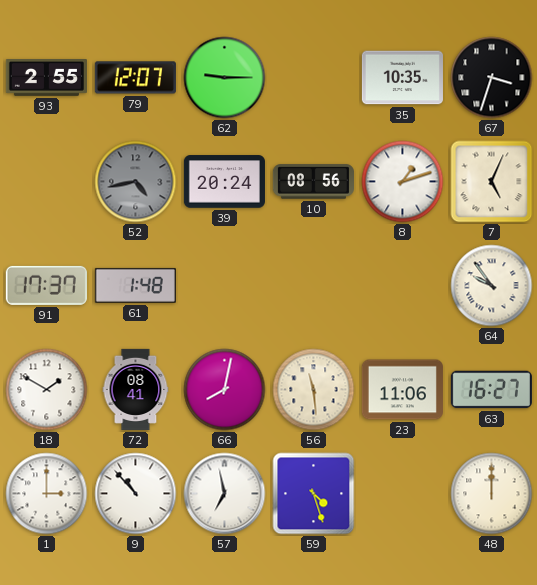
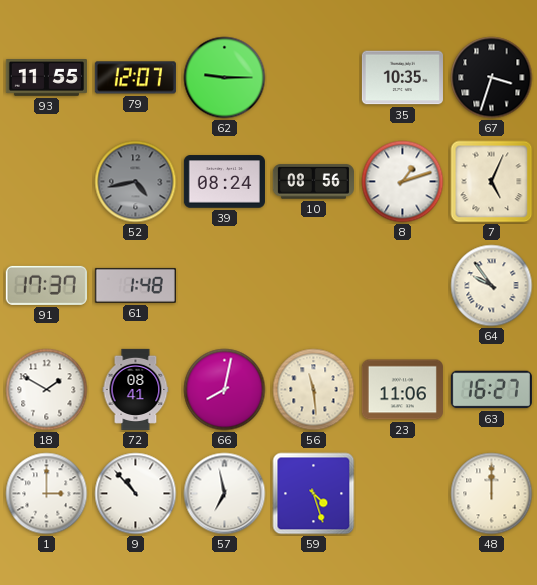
93: 2:55 -> 11:55
39: 20:24 -> 08:24
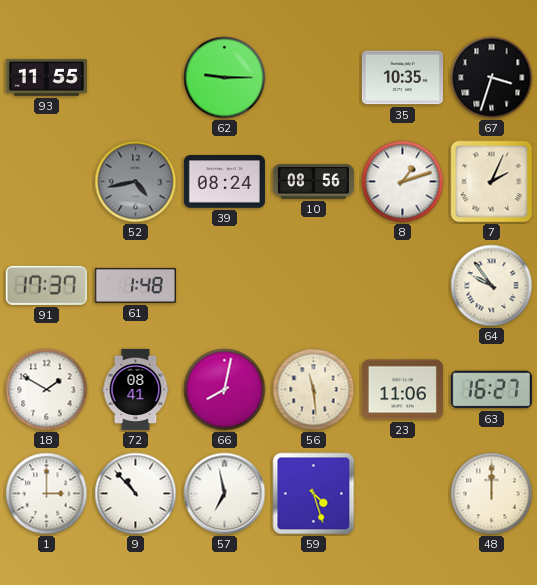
79: 12:07 -> none
7: 5:04 -> 2:04
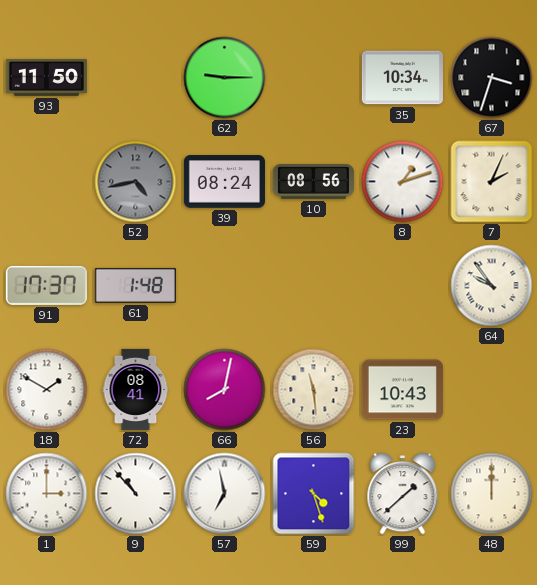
93: 11:55 -> 11:50
35: 10:35 -> 10:34
23: 11:06 -> 10:43
63: 16:27 -> none
99: none -> 1:38
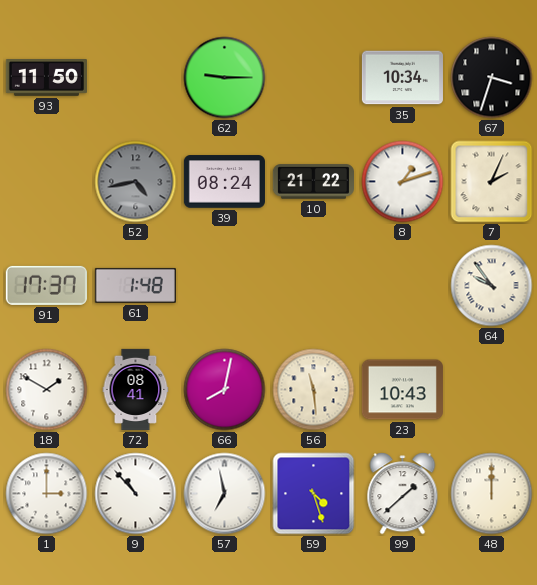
10: 08:56 -> 21:22
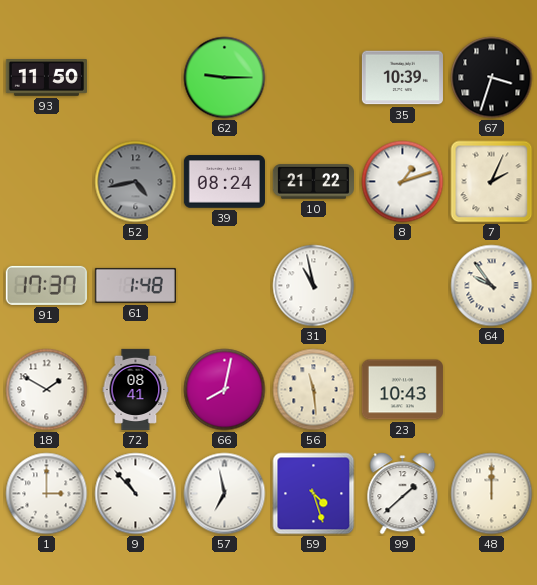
35: 10:34 -> 10:39
31: none -> 10:58
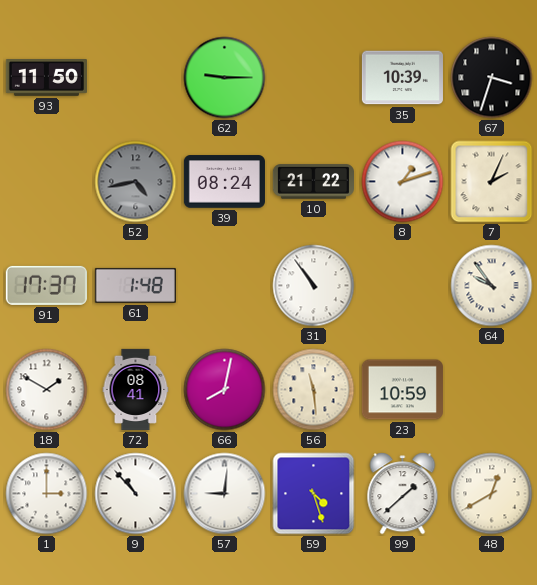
31: 10:58 -> 10:54
23: 10:43 -> 10:59
57: 6:58 -> 9:01
48: 12:00 -> 12:40
